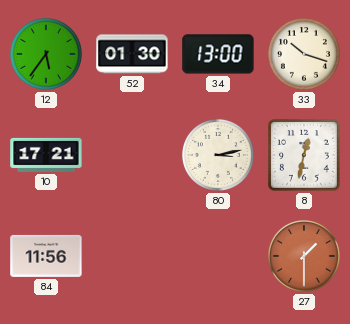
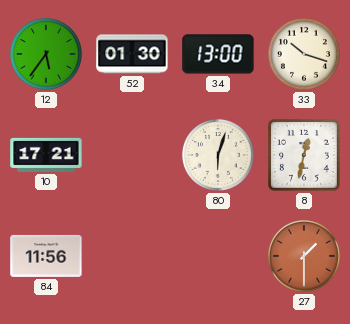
80: 3:13 -> 6:03
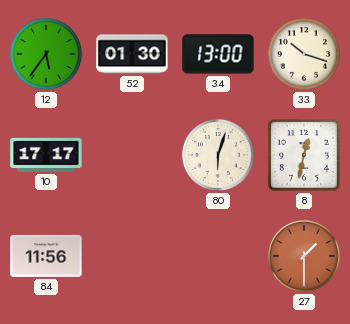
10: 17:21 -> 17:17
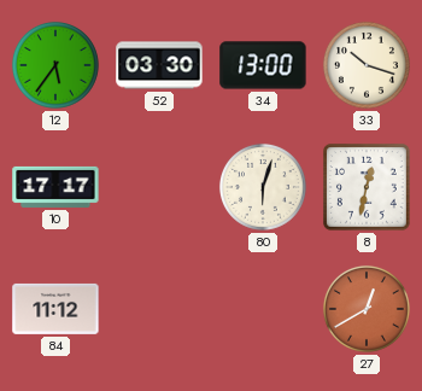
52: 01:30 -> 03:30
84: 11:56 -> 11:12
27: 1:30 -> 12:40
